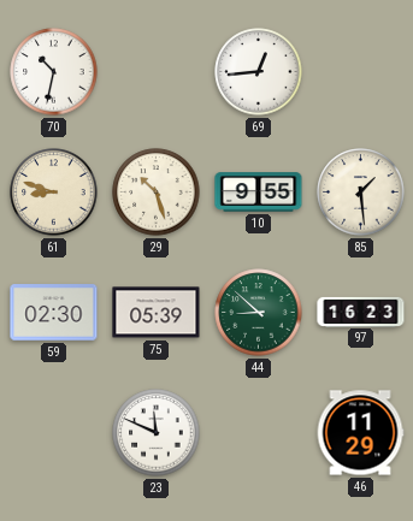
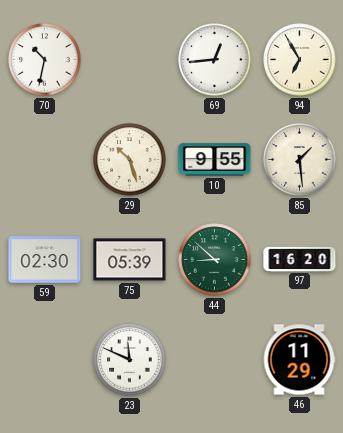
94: none -> 6:55
61: 8:48 -> none
97: 16:23 -> 16:20
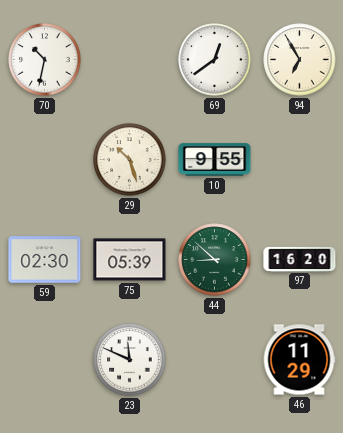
69: 12:44 -> 12:39
85: 1:29 -> none
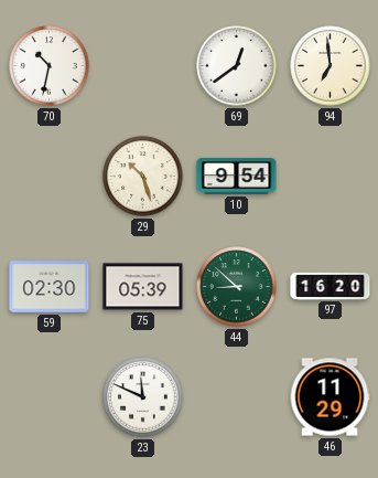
94: 6:55 -> 6:59
10: 9:55 -> 9:54
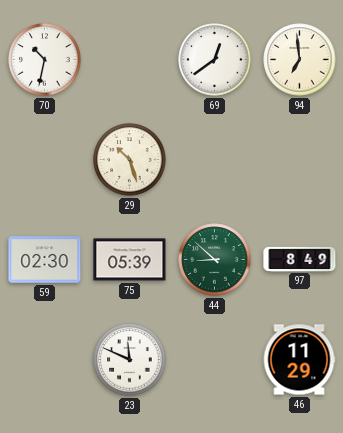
10: 9:54 -> none
97: 16:20 -> 8:49
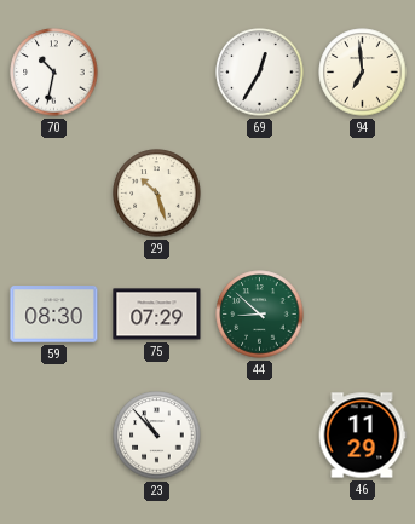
69: 12:39 -> 12:35
59: 02:30 -> 08:30
75: 05:39 -> 07:29
97: 8:49 -> none
23: 11:49 -> 10:53
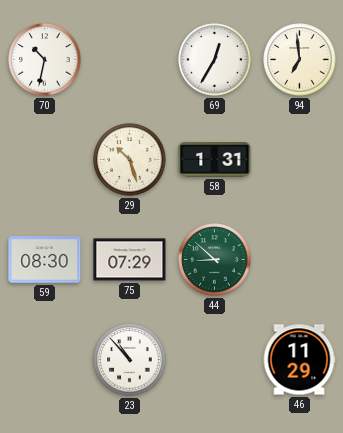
58: none -> 1:31
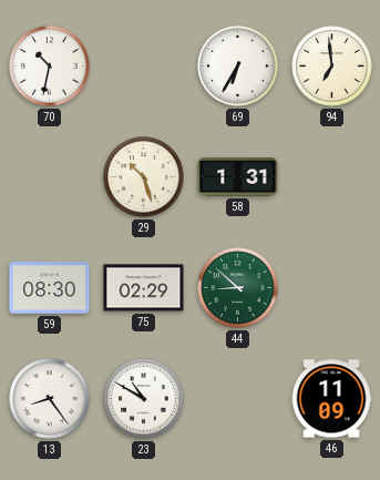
69: 12:35 -> 6:35
75: 07:29 -> 02:29
13: none -> 8:24
23: 10:53 -> 10:50
46: 11:29 -> 11:09
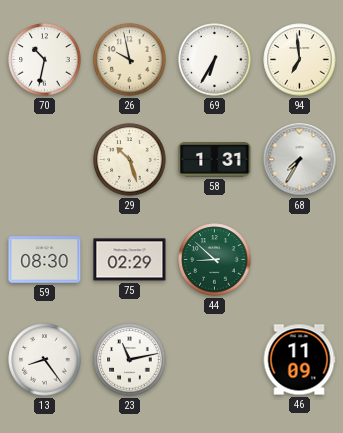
26: none -> 9:58
68: none -> 7:35
23: 10:50 -> 11:13
